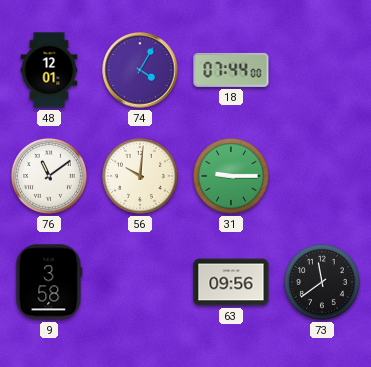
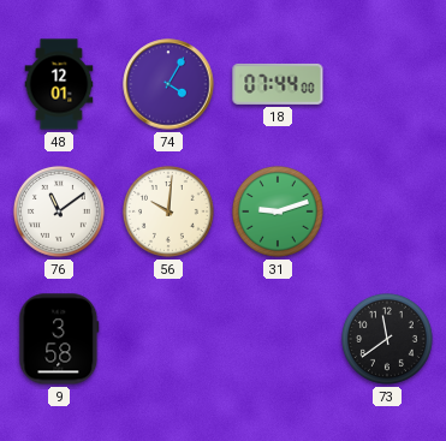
31: 9:15 -> 9:12
63: 09:56 -> none
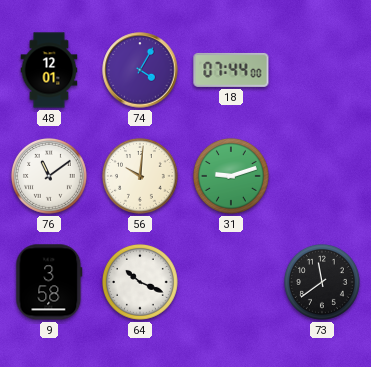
64: none -> 10:19
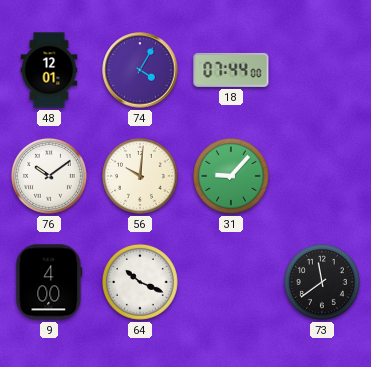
76: 11:09 -> 10:09
31: 9:12 -> 9:07
9: 3:58 -> 4:00
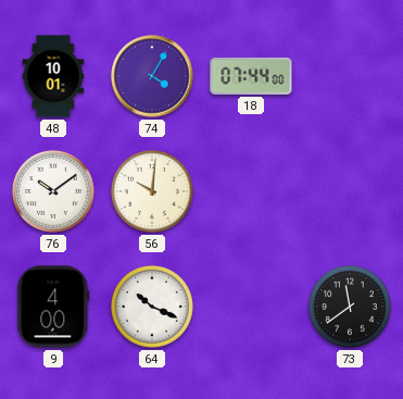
48: 12:01 -> 10:01
31: 9:07 -> none
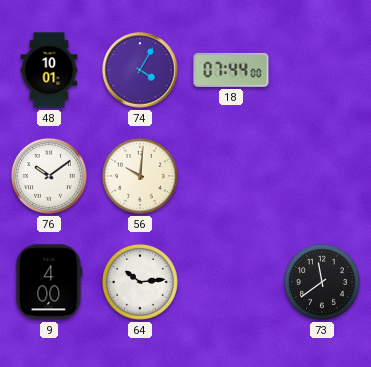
64: 10:19 -> 10:14
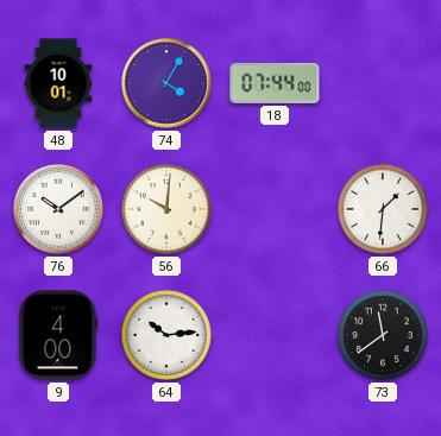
66: none -> 1:31
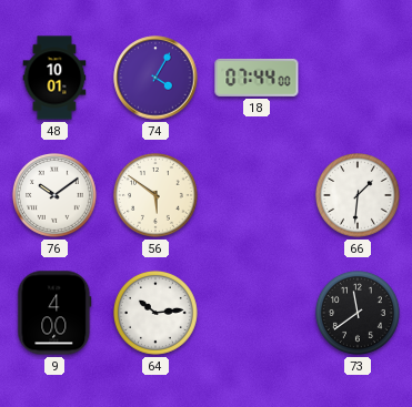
56: 10:01 -> 5:51
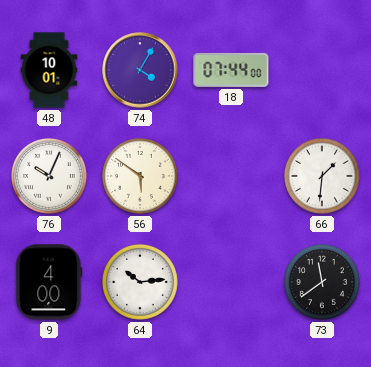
76: 10:09 -> 10:04
